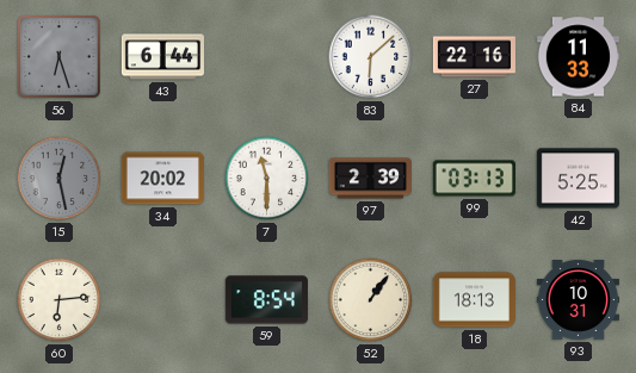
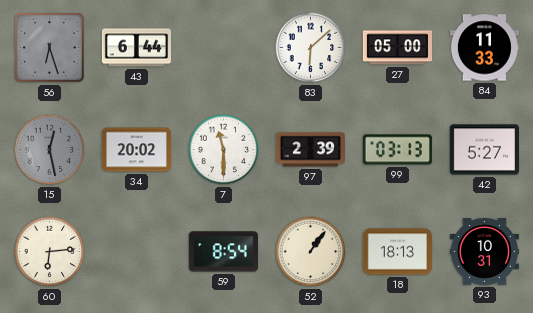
27: 22:16 -> 05:00
42: 5:25 -> 5:27
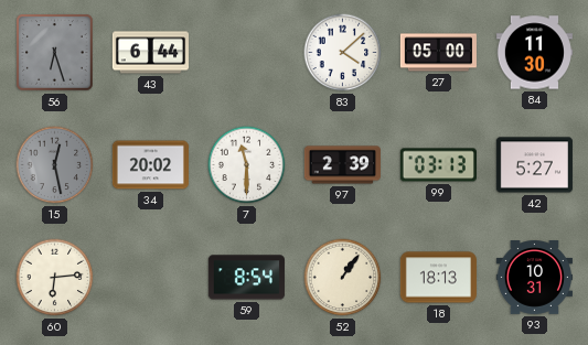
83: 6:08 -> 4:08
84: 11:33 -> 11:30
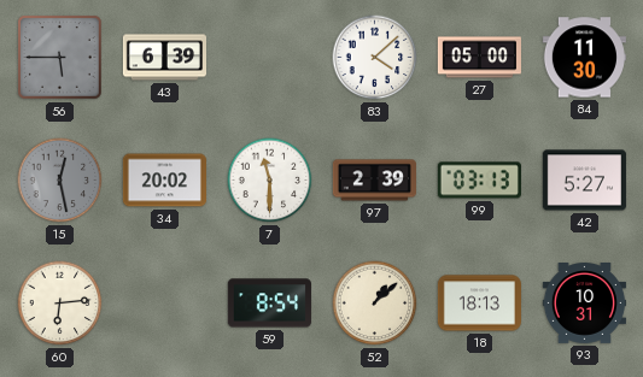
56: 6:27 -> 5:45
43: 6:44 -> 6:39
52: 1:06 -> 1:08
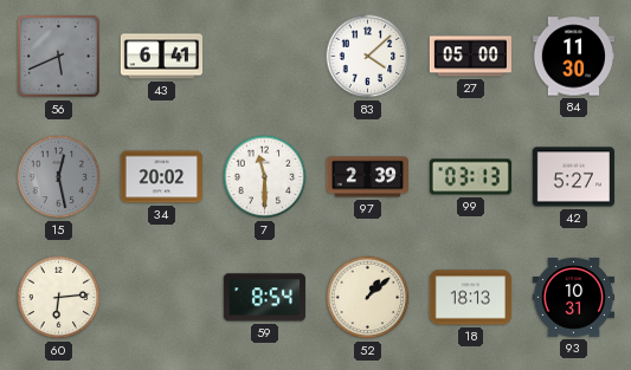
56: 5:45 -> 5:41
43: 6:39 -> 6:41
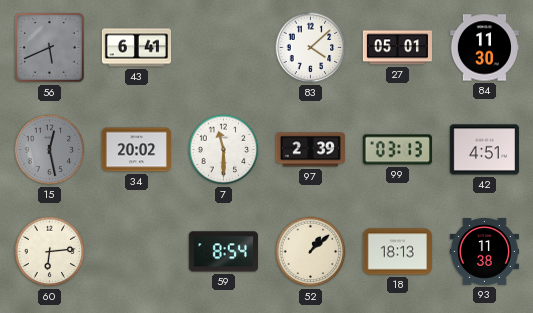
27: 05:00 -> 05:01
42: 5:27 -> 4:51
93: 10:31 -> 11:38
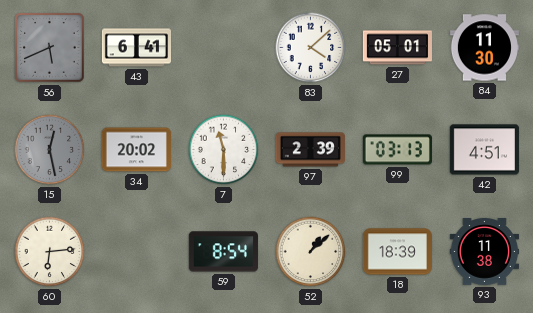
18: 18:13 -> 18:39
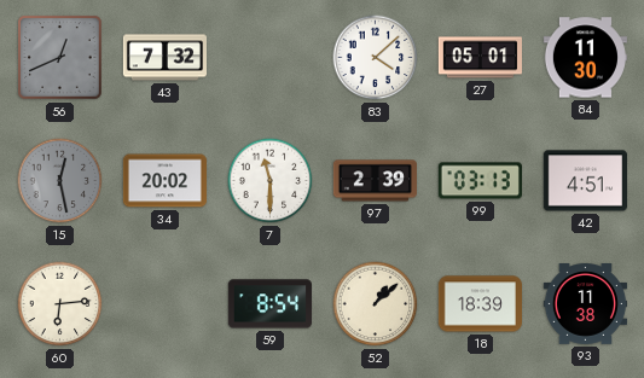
56: 5:41 -> 12:41
43: 6:41 -> 7:32
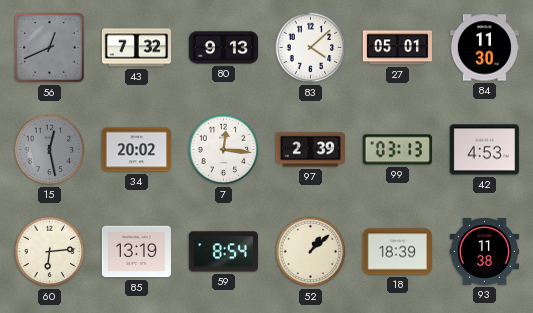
80: none -> 9:13
7: 11:30 -> 12:16
42: 4:51 -> 4:53
85: none -> 13:19
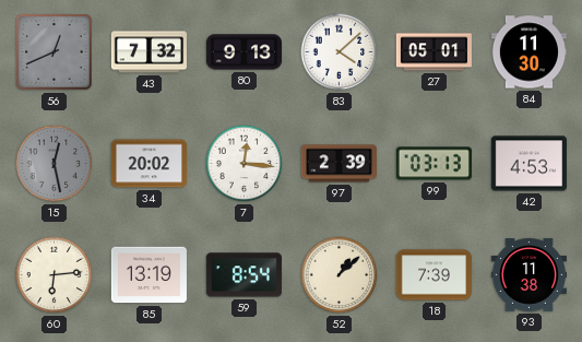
18: 18:39 -> 7:39
